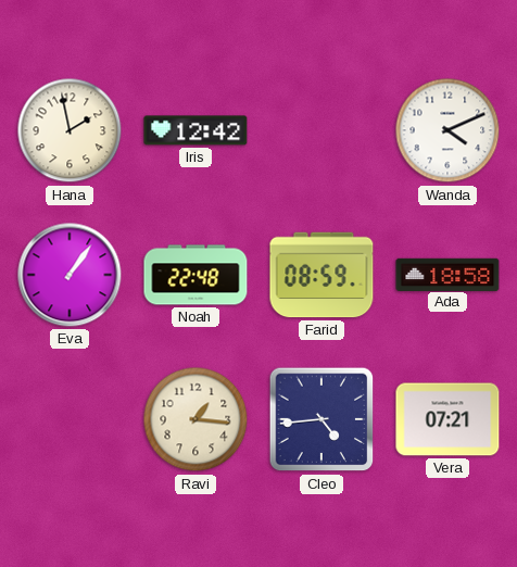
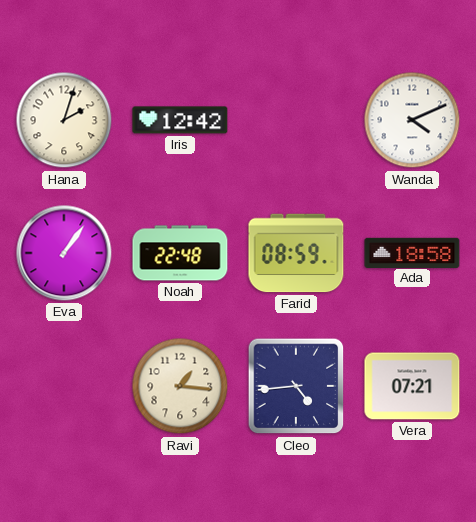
Hana: 1:58 -> 2:03
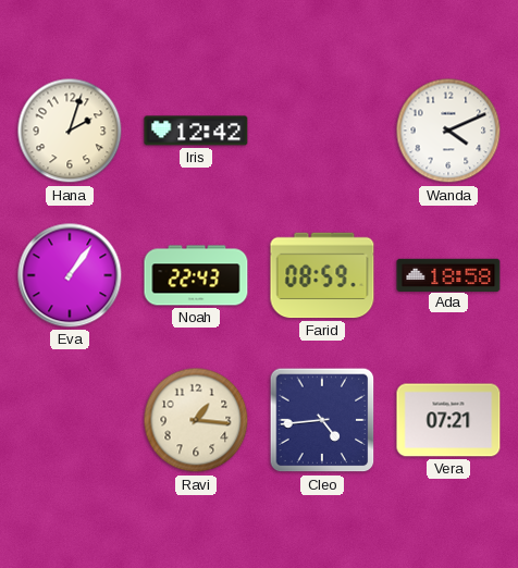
Noah: 22:48 -> 22:43
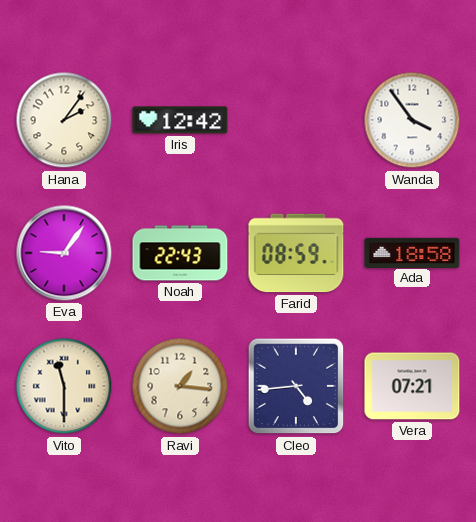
Hana: 2:03 -> 2:06
Wanda: 4:11 -> 3:54
Eva: 1:06 -> 9:06
Vito: none -> 11:30
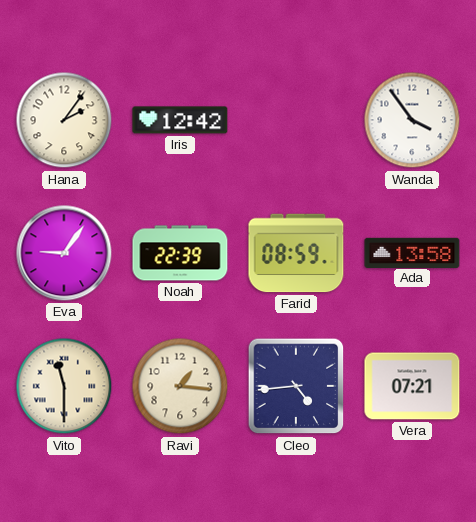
Noah: 22:43 -> 22:39
Ada: 18:58 -> 13:58
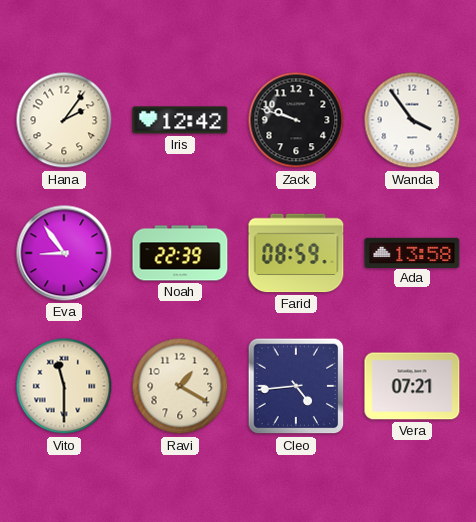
Zack: none -> 9:48
Eva: 9:06 -> 8:54
Ravi: 1:16 -> 1:20
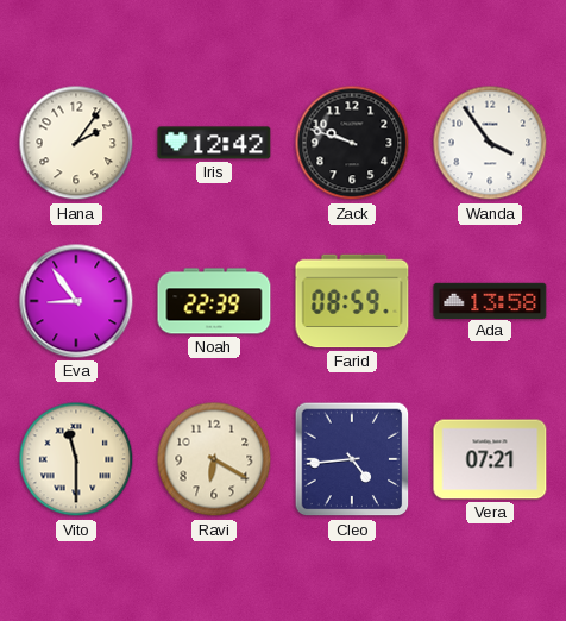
Ravi: 1:20 -> 6:20
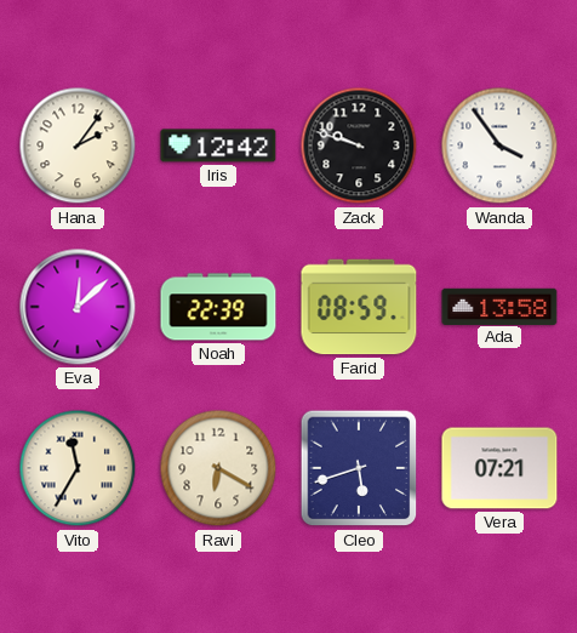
Eva: 8:54 -> 12:08
Vito: 11:30 -> 11:35
Cleo: 4:44 -> 5:42
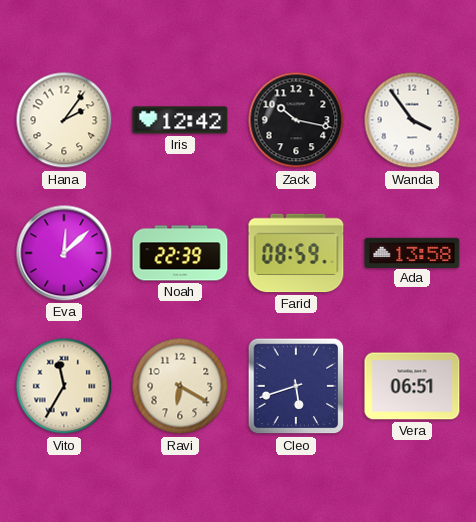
Zack: 9:48 -> 10:17
Vera: 07:21 -> 06:51
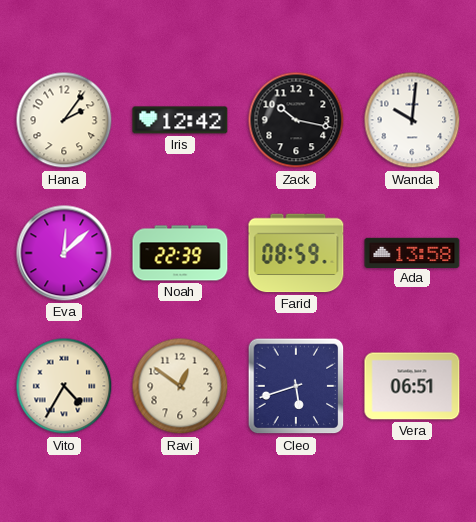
Wanda: 3:54 -> 10:01
Vito: 11:35 -> 4:35
Ravi: 6:20 -> 12:51
